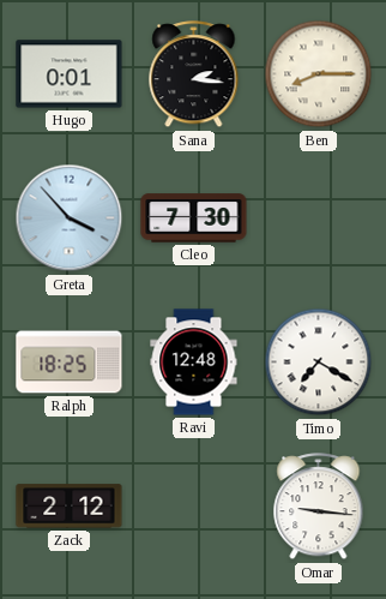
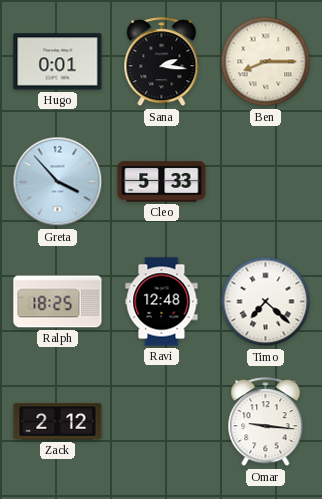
Cleo: 7:30 -> 5:33
Timo: 7:20 -> 7:22
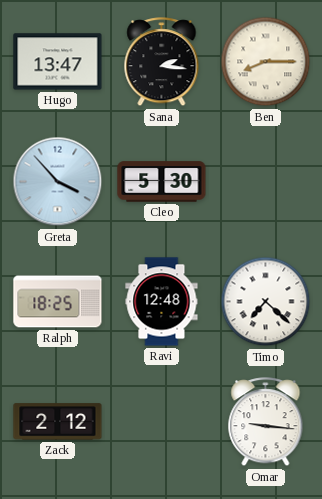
Hugo: 0:01 -> 13:47
Cleo: 5:33 -> 5:30
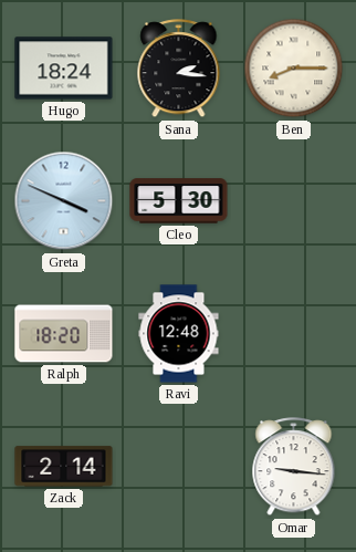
Hugo: 13:47 -> 18:24
Greta: 3:53 -> 3:49
Ralph: 18:25 -> 18:20
Timo: 7:22 -> none
Zack: 2:12 -> 2:14
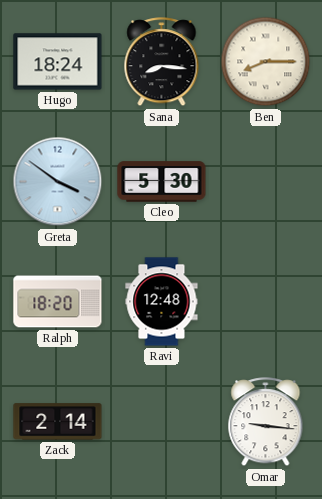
Sana: 2:16 -> 8:16
Greta: 3:49 -> 3:51
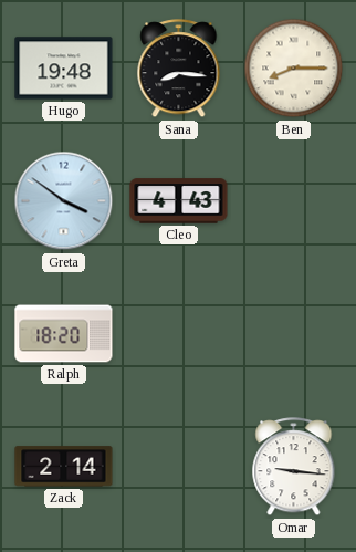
Hugo: 18:24 -> 19:48
Cleo: 5:30 -> 4:43
Ravi: 12:48 -> none
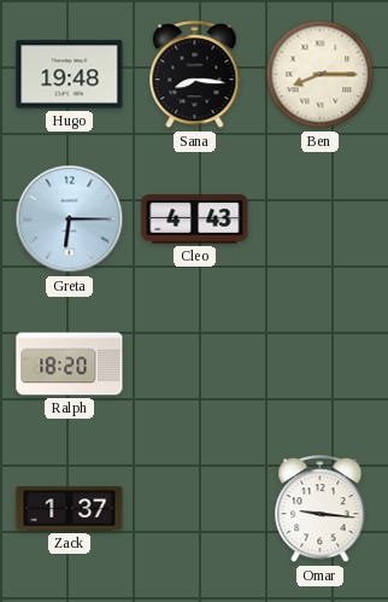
Greta: 3:51 -> 6:15
Zack: 2:14 -> 1:37
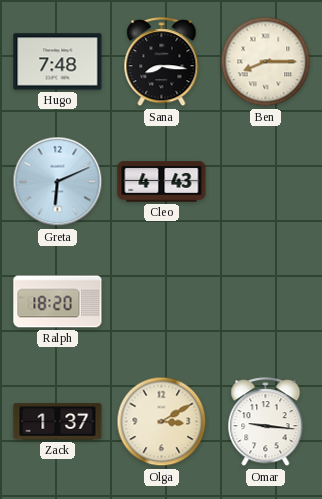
Hugo: 19:48 -> 7:48
Greta: 6:15 -> 6:11
Olga: none -> 3:10
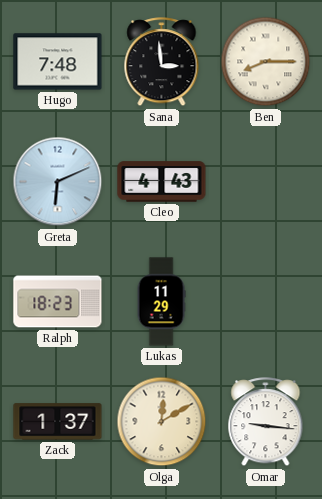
Sana: 8:16 -> 2:59
Ralph: 18:20 -> 18:23
Lukas: none -> 11:29
Olga: 3:10 -> 12:10
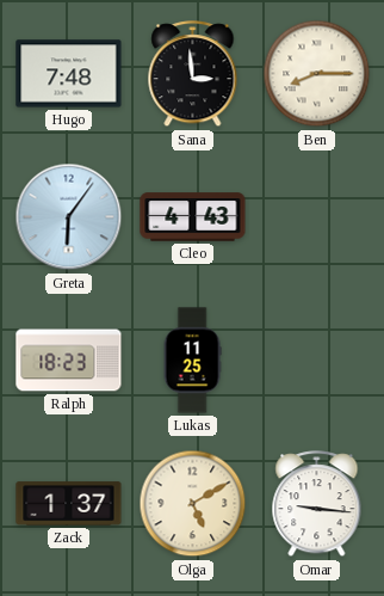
Greta: 6:11 -> 6:06
Lukas: 11:29 -> 11:25
Olga: 12:10 -> 5:10
